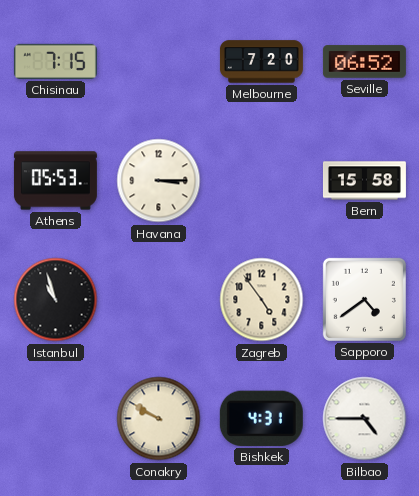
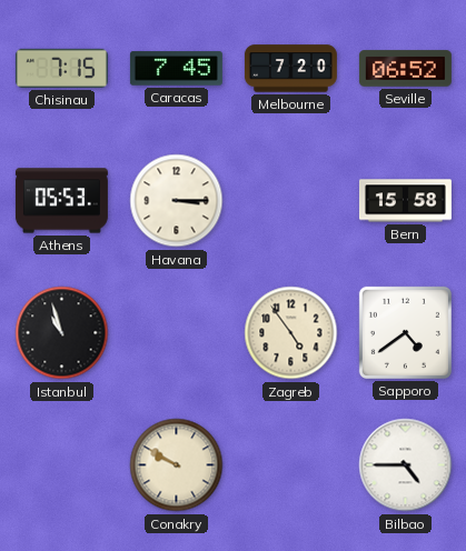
Caracas: none -> 7:45
Bishkek: 4:31 -> none
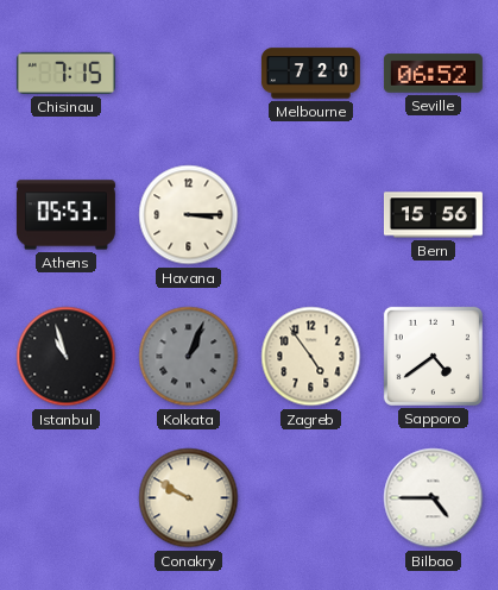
Caracas: 7:45 -> none
Bern: 15:58 -> 15:56
Kolkata: none -> 1:04
